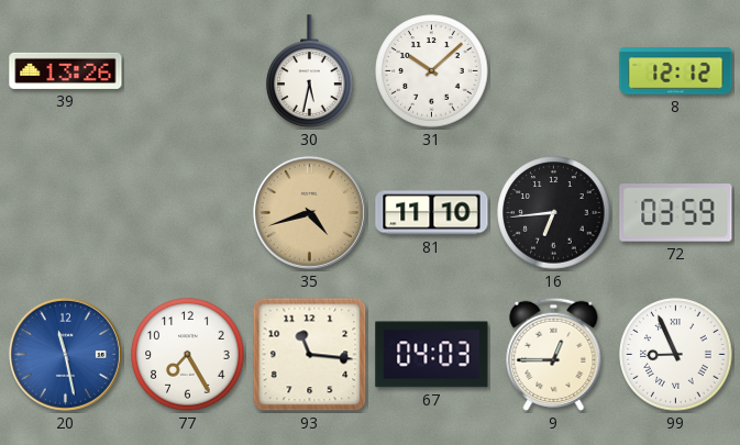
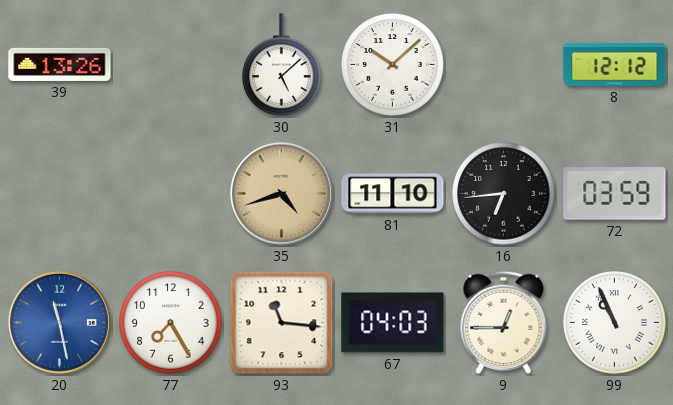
30: 5:32 -> 5:08
99: 8:56 -> 10:56
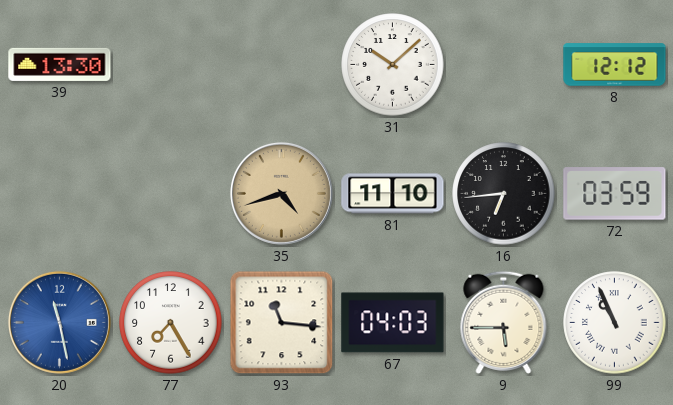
39: 13:26 -> 13:30
30: 5:08 -> none
9: 12:45 -> 5:45
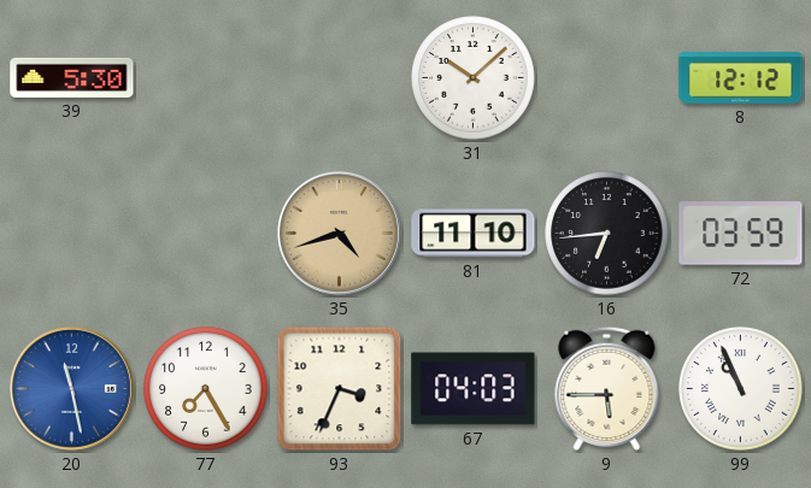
39: 13:30 -> 5:30
93: 11:16 -> 3:34
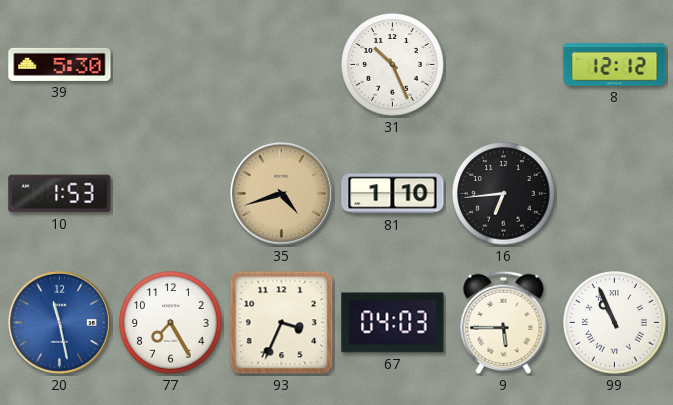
31: 10:08 -> 10:26
10: none -> 1:53
81: 11:10 -> 1:10
72: 03:59 -> none
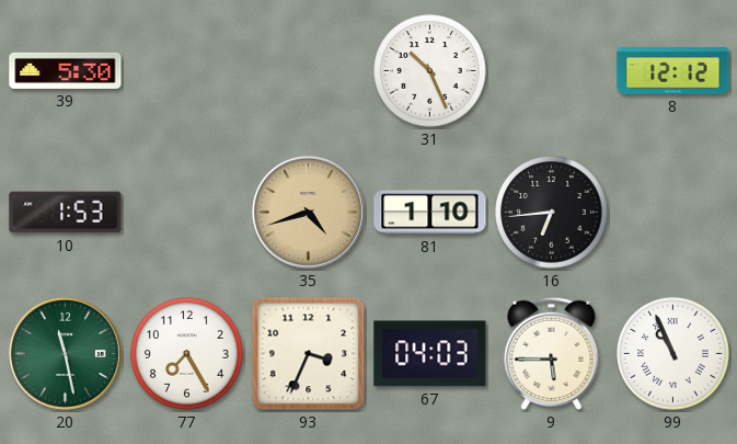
20 dial: blue -> green
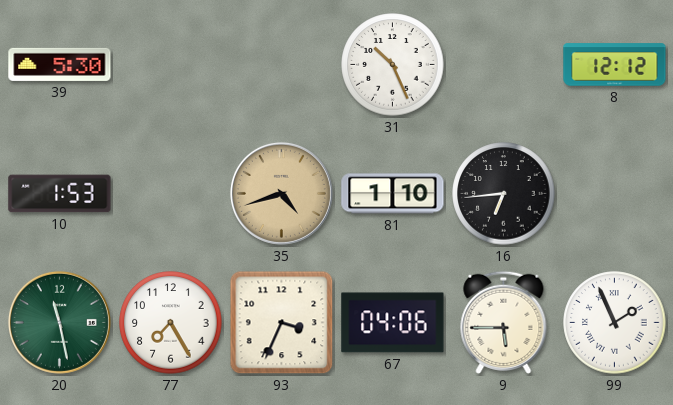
67: 04:03 -> 04:06
99: 10:56 -> 1:56
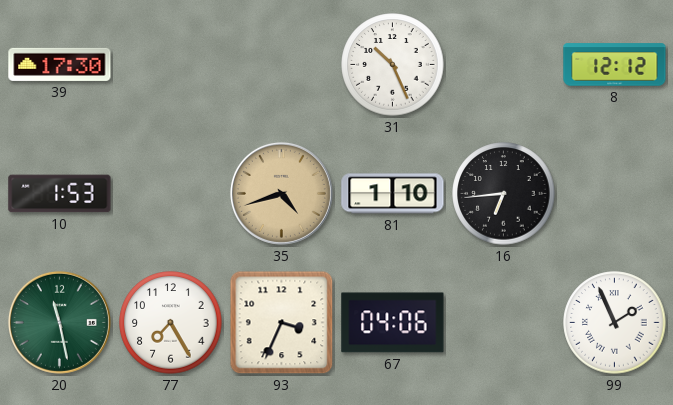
39: 5:30 -> 17:30
9: 5:45 -> none
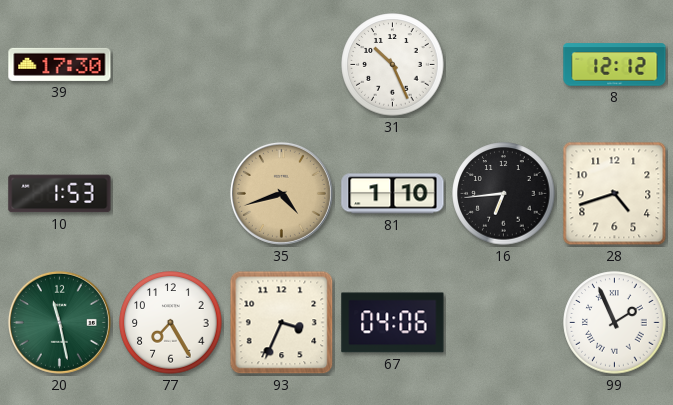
28: none -> 4:42
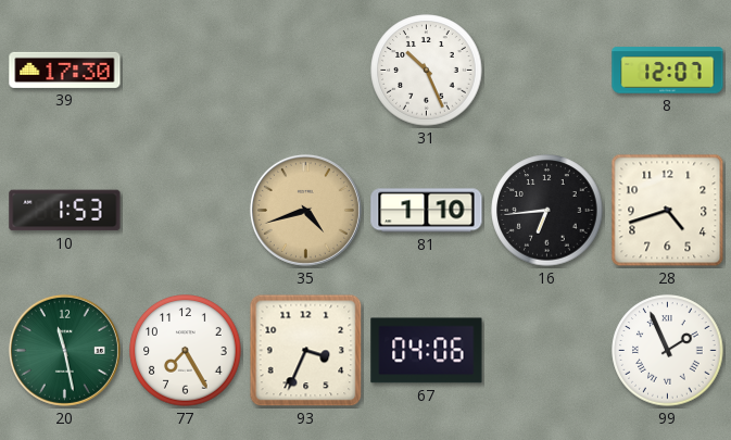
8: 12:12 -> 12:07
